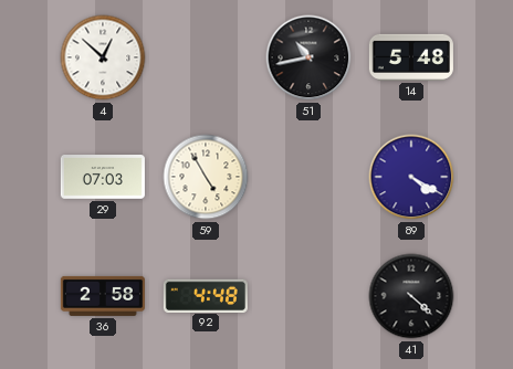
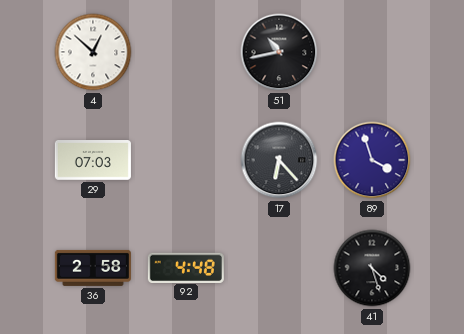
14: 5:48 -> none
59: 4:55 -> none
17: none -> 6:23
89: 4:20 -> 3:57
41: 4:22 -> 4:27
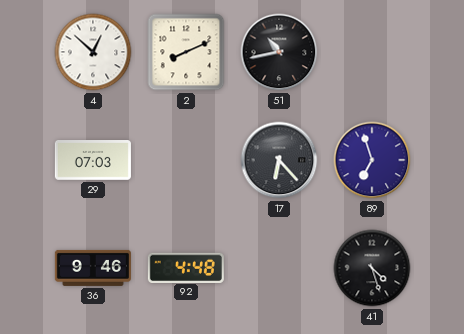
2: none -> 8:11
89: 3:57 -> 6:57
36: 2:58 -> 9:46
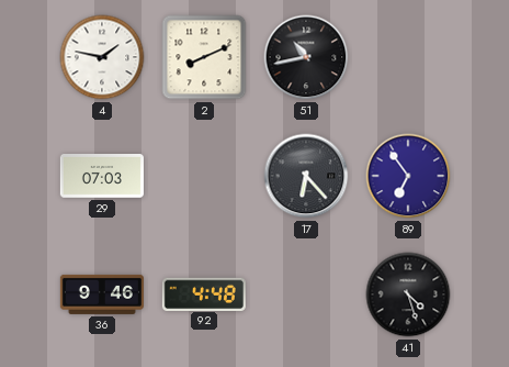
4: 12:52 -> 1:47
89: 6:57 -> 6:54
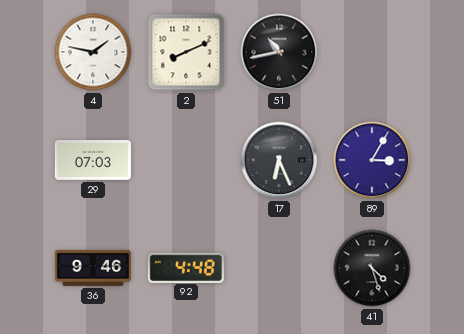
17: 6:23 -> 6:26
89: 6:54 -> 3:05
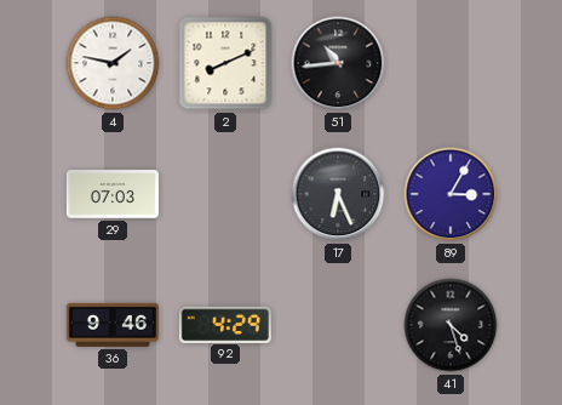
51: 10:43 -> 10:44
92: 4:48 -> 4:29
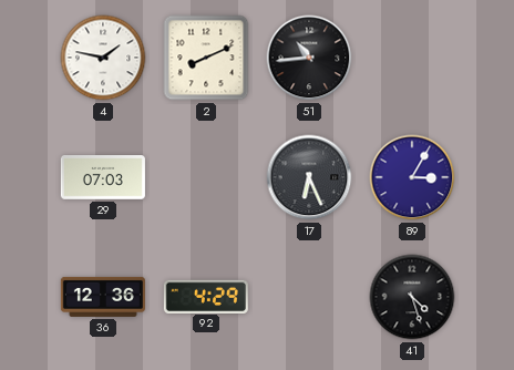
36: 9:46 -> 12:36
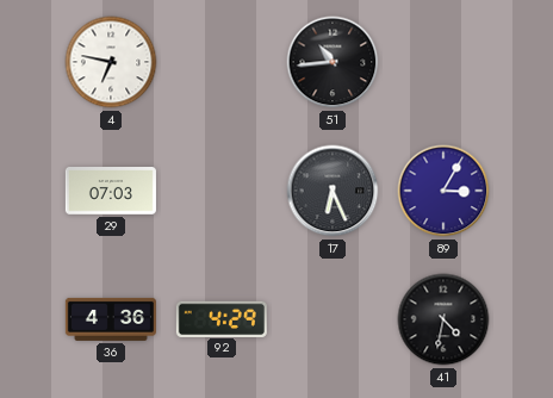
4: 1:47 -> 6:47
2: 8:11 -> none
36: 12:36 -> 4:36
41: 4:27 -> 4:32
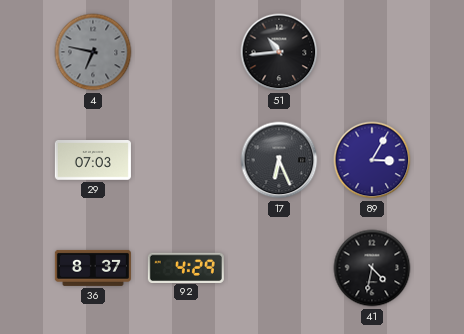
4 dial: white -> grey
36: 4:36 -> 8:37
